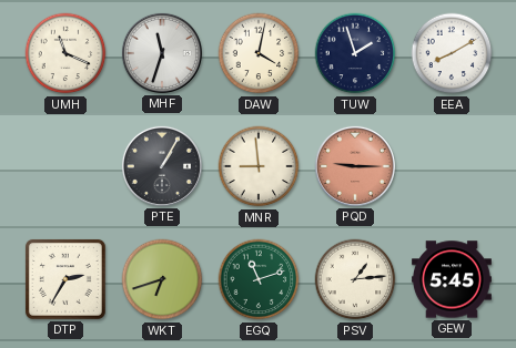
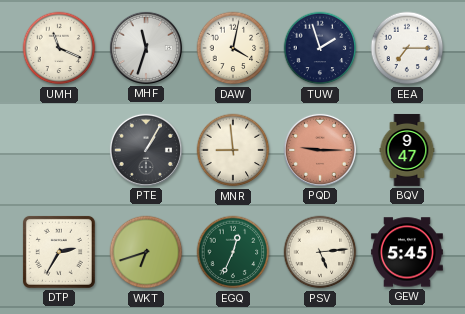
EEA: 8:10 -> 7:15
BQV: none -> 9:47
EGQ: 11:12 -> 12:34
PSV: 1:14 -> 5:14
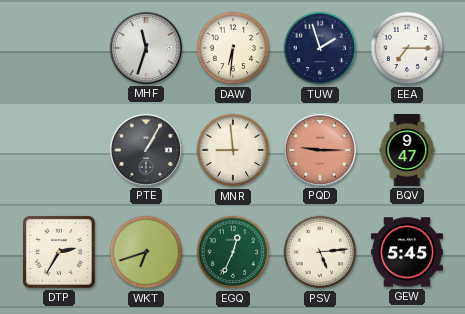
UMH: 11:19 -> none
DAW: 4:02 -> 6:31
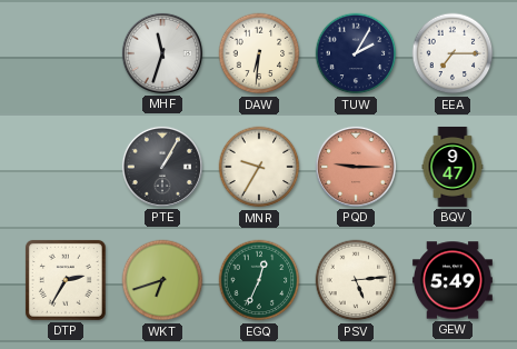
TUW: 1:57 -> 2:05
MNR: 8:59 -> 9:35
GEW: 5:45 -> 5:49
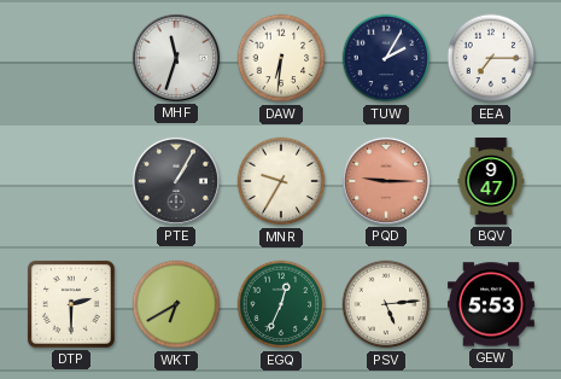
DTP: 2:35 -> 2:30
WKT: 6:42 -> 6:40
GEW: 5:49 -> 5:53
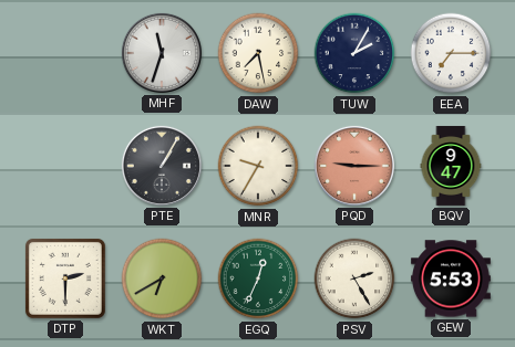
DAW: 6:31 -> 7:28
PSV: 5:14 -> 2:25
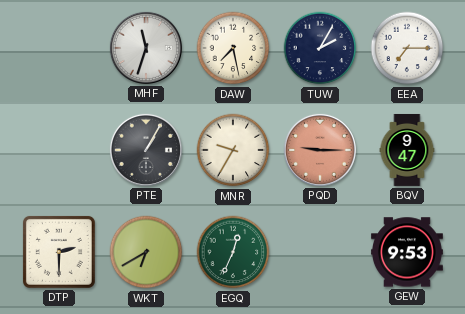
PSV: 2:25 -> none
GEW: 5:53 -> 9:53
